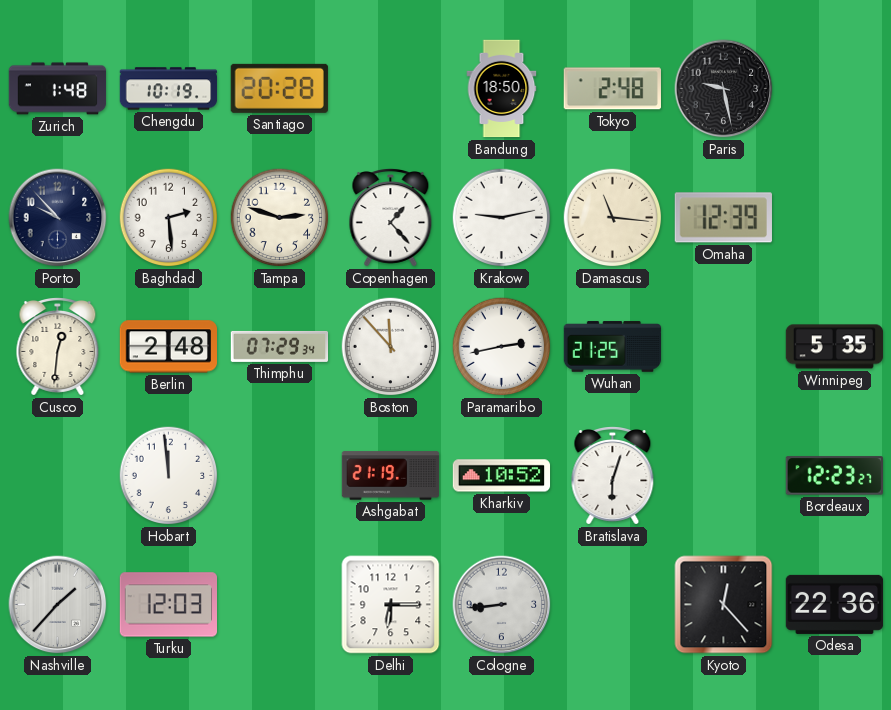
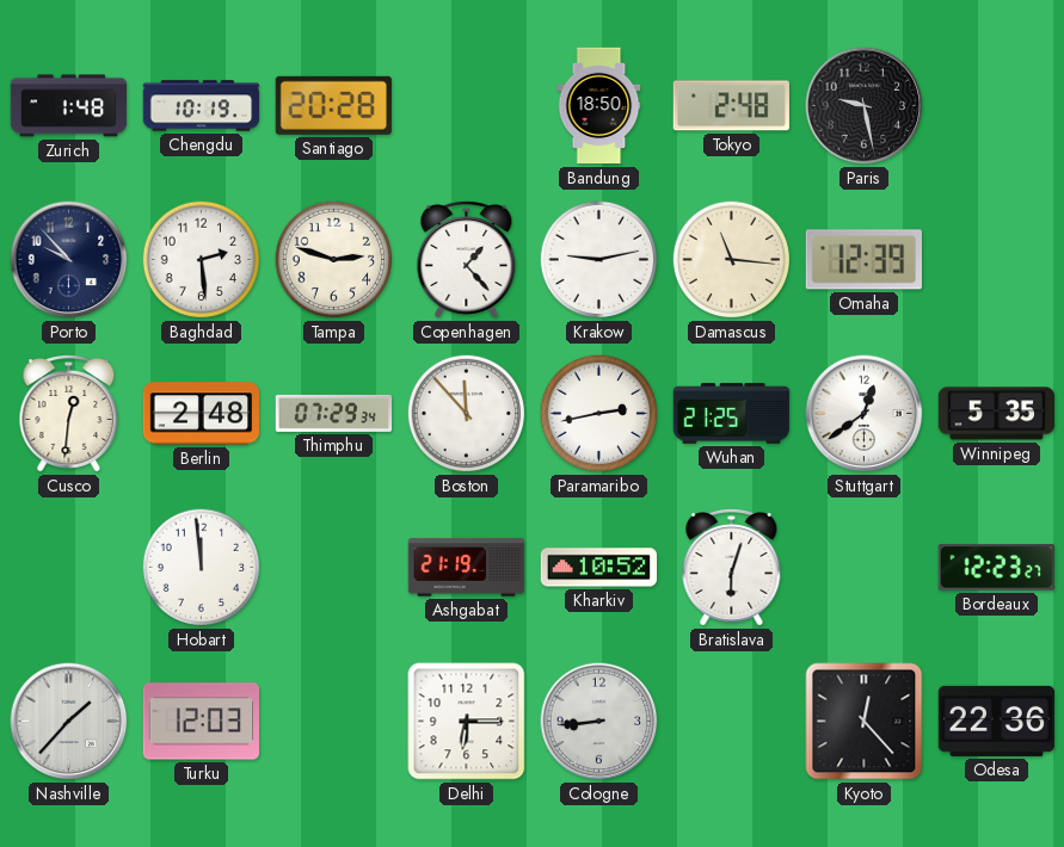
Stuttgart: none -> 12:39
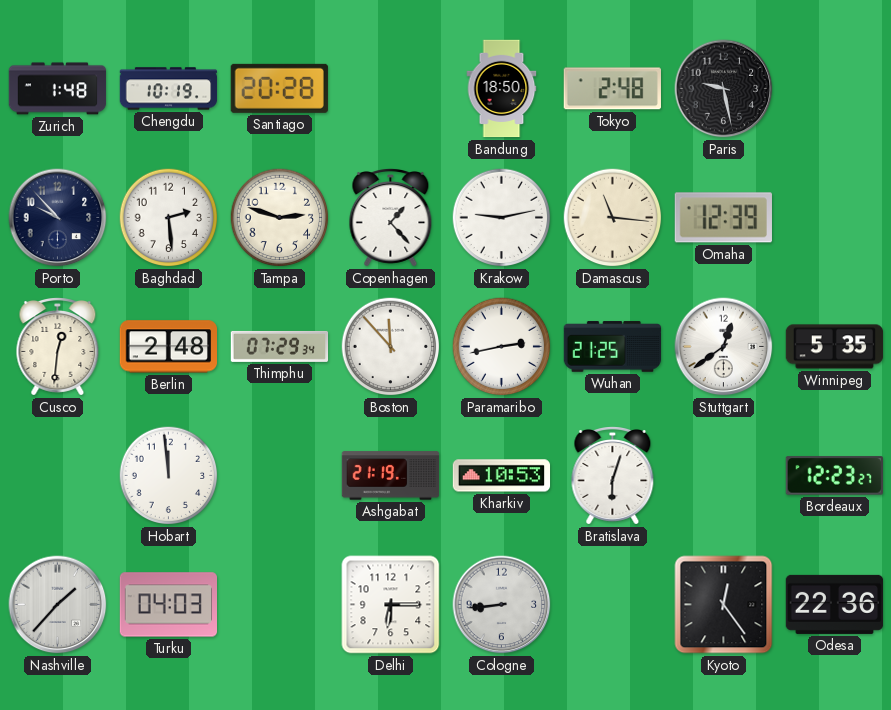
Kharkiv: 10:52 -> 10:53
Turku: 12:03 -> 04:03
Kyoto: 12:23 -> 12:24
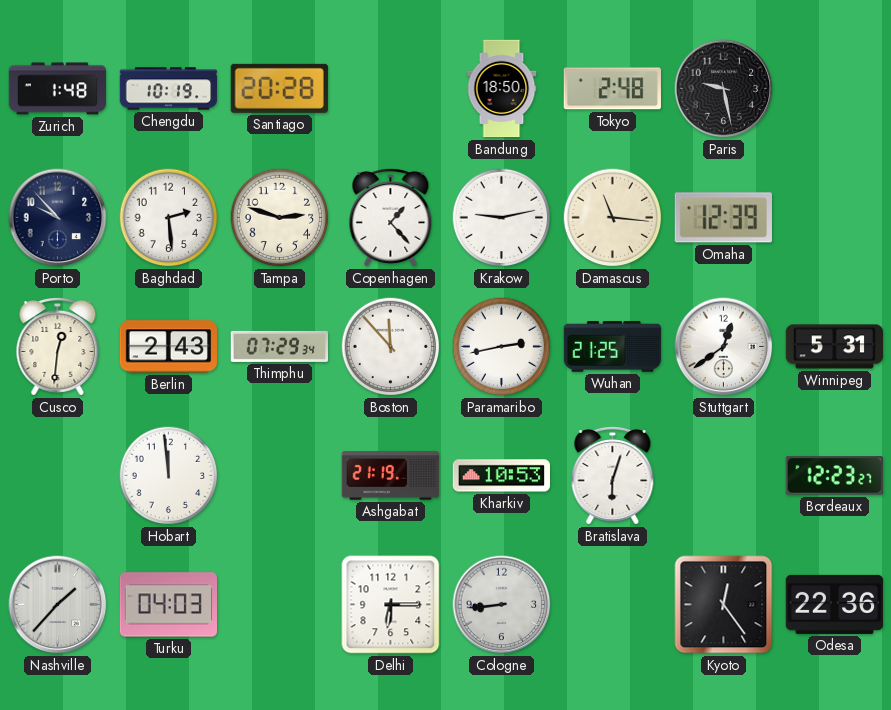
Berlin: 2:48 -> 2:43
Winnipeg: 5:35 -> 5:31
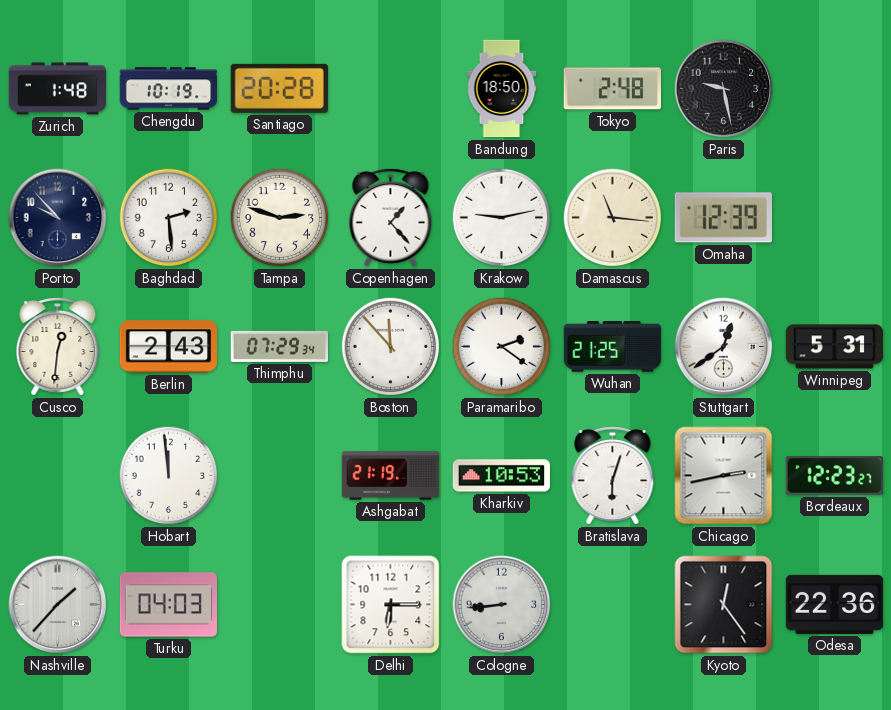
Paramaribo: 2:43 -> 2:21
Chicago: none -> 2:43
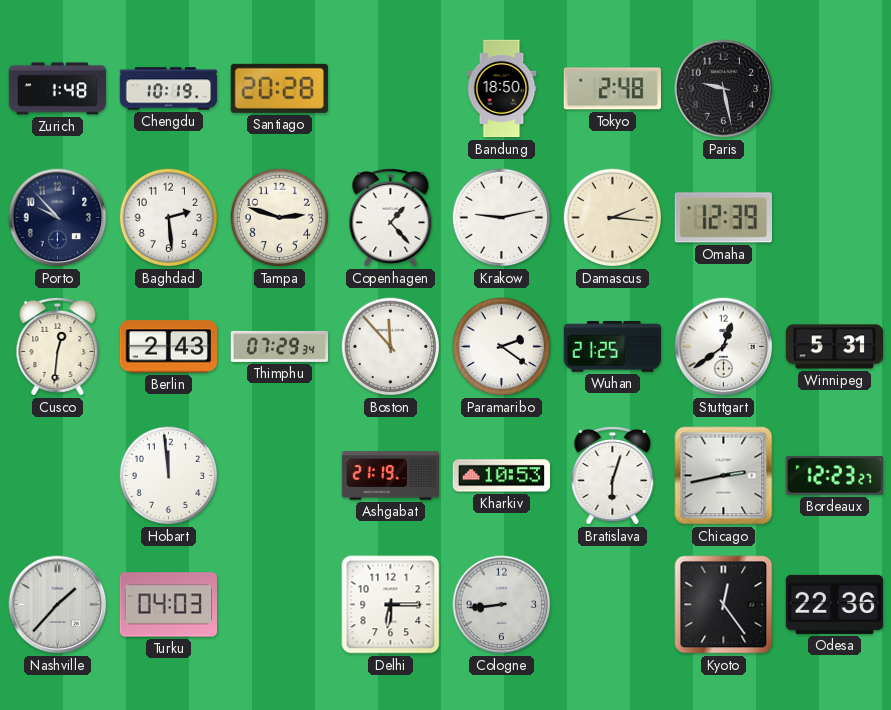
Damascus: 11:16 -> 2:16
